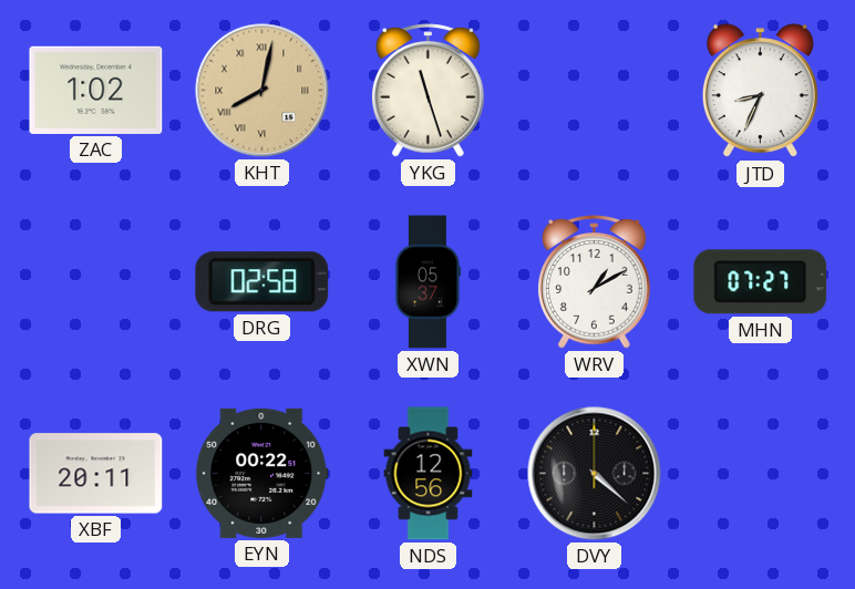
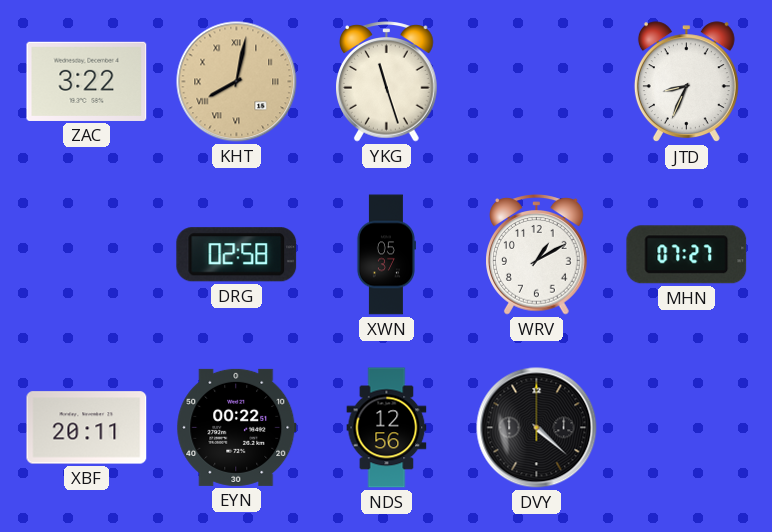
ZAC: 1:02 -> 3:22
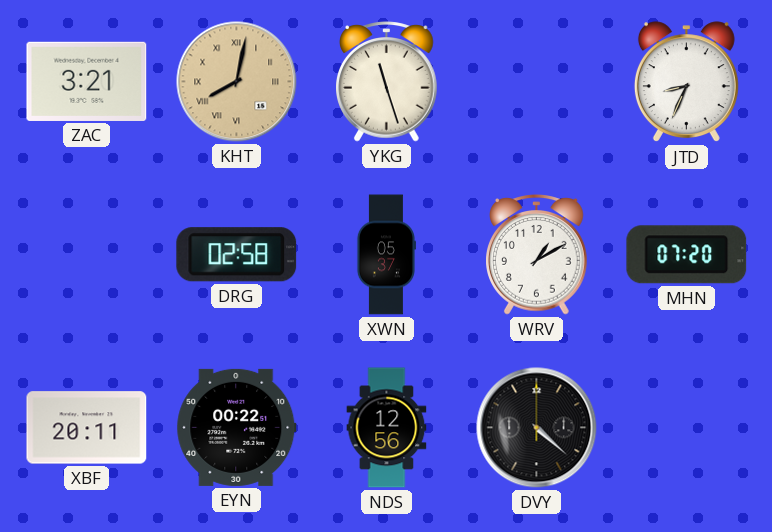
ZAC: 3:22 -> 3:21
MHN: 07:27 -> 07:20
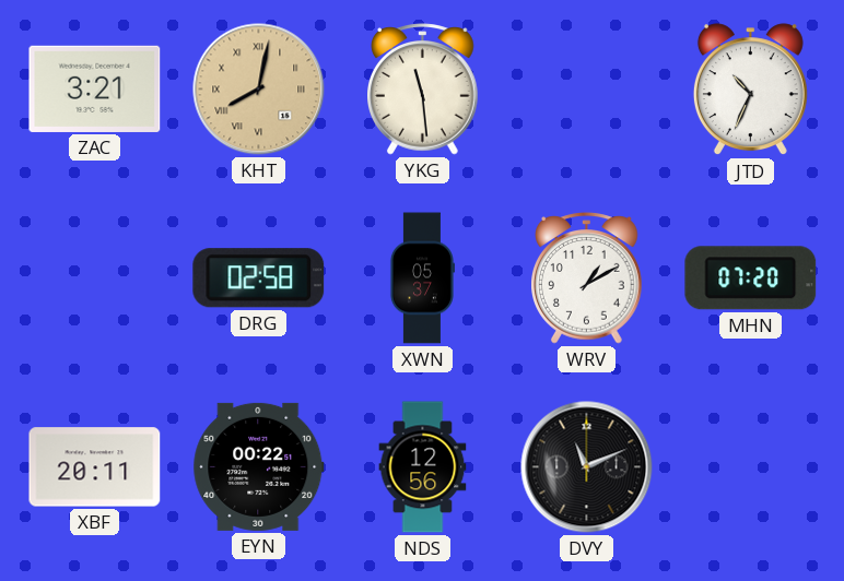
YKG: 11:27 -> 11:29
JTD: 8:34 -> 10:34
DVY: 4:22 -> 11:11
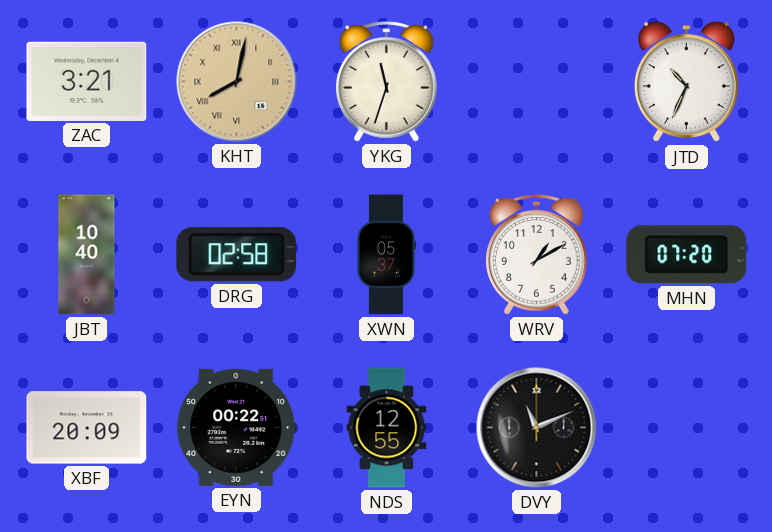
YKG: 11:29 -> 11:33
JBT: none -> 10:40
XBF: 20:11 -> 20:09
NDS: 12:56 -> 12:55
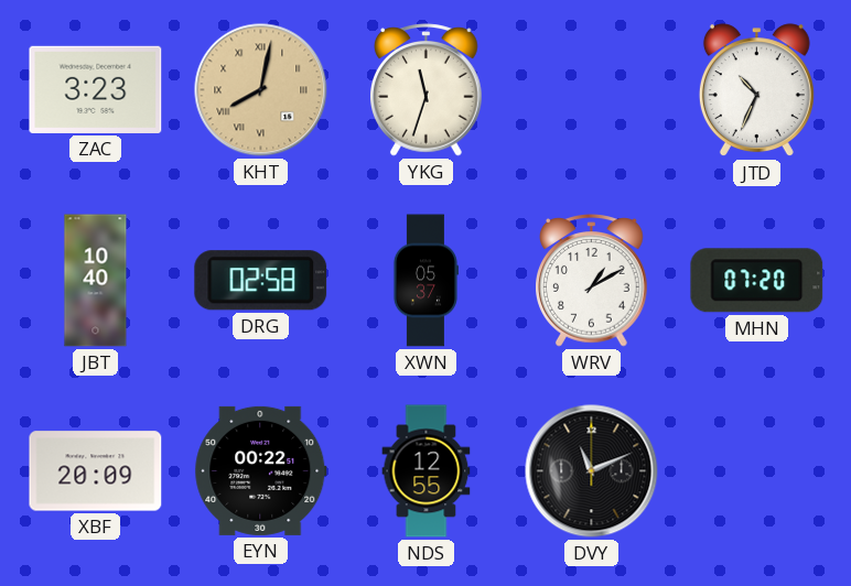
ZAC: 3:21 -> 3:23
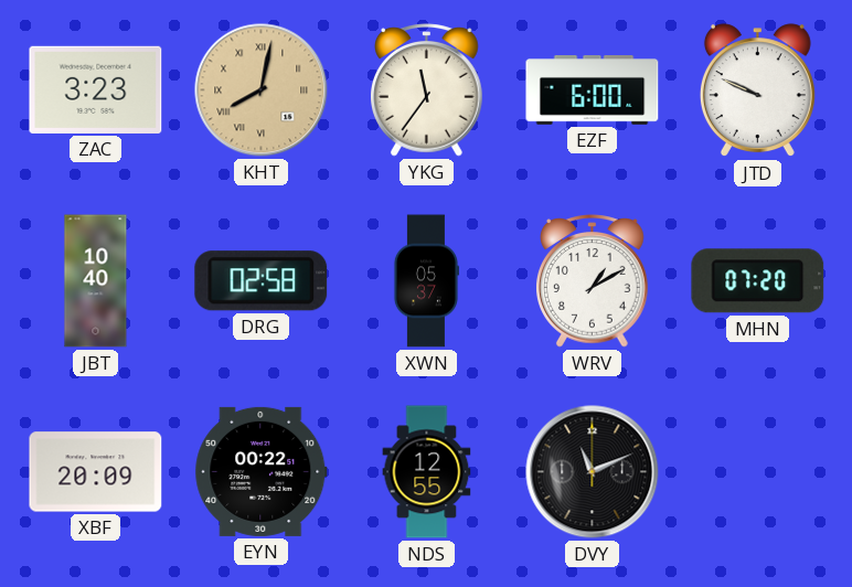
YKG: 11:33 -> 11:36
EZF: none -> 6:00
JTD: 10:34 -> 9:49
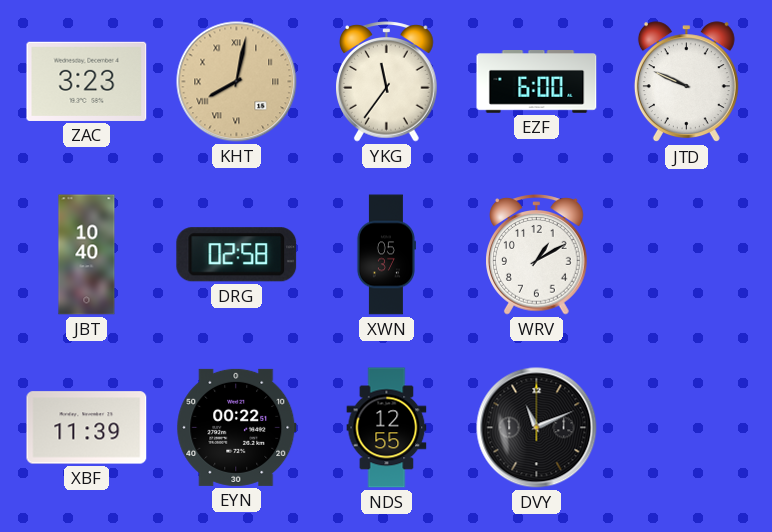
MHN: 07:20 -> none
XBF: 20:09 -> 11:39
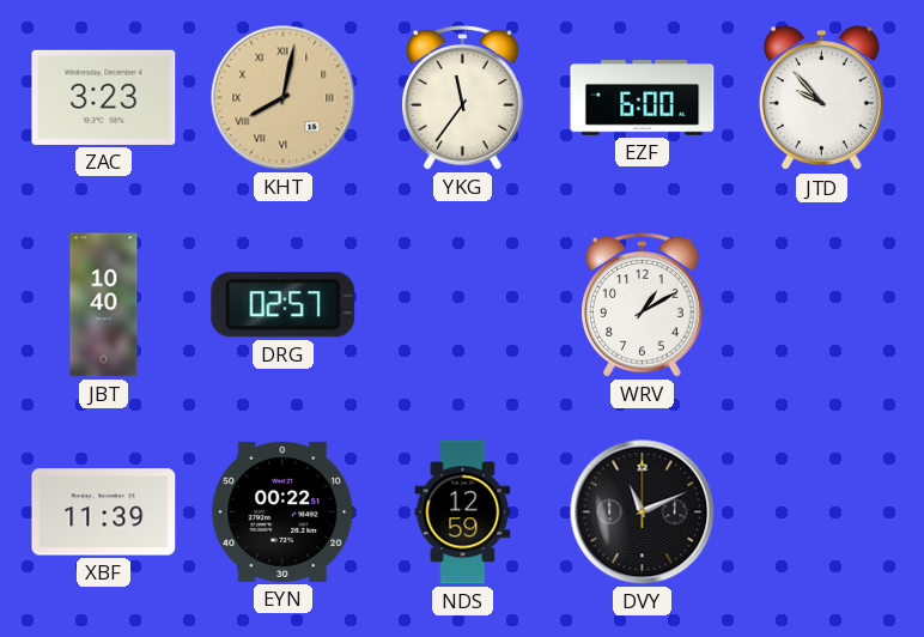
JTD: 9:49 -> 9:53
DRG: 02:58 -> 02:57
XWN: 05:37 -> none
NDS: 12:55 -> 12:59
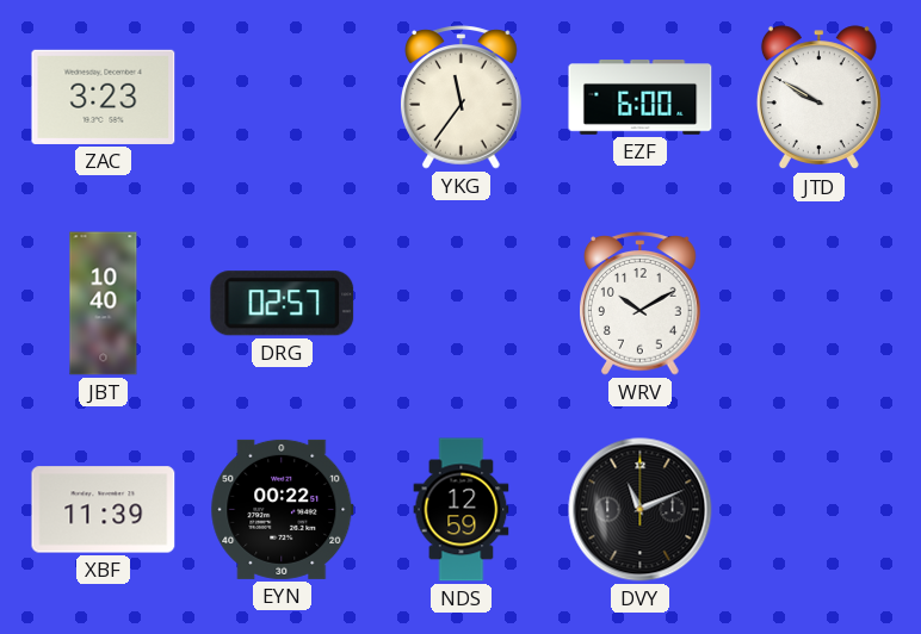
KHT: 8:02 -> none
JTD: 9:53 -> 9:50
WRV: 1:10 -> 10:10
